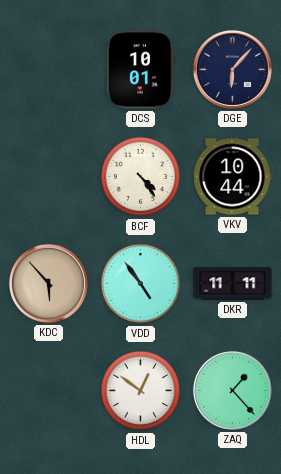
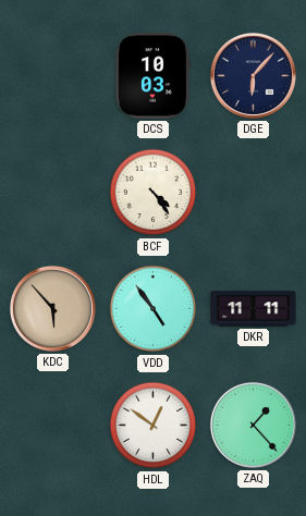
DCS: 10:01 -> 10:03
VKV: 10:44 -> none
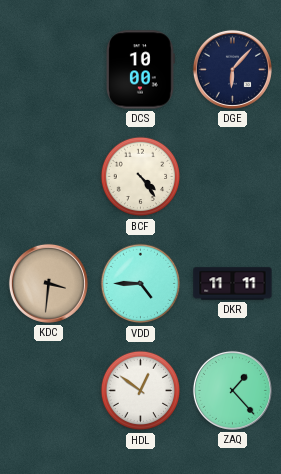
DCS: 10:03 -> 10:00
KDC: 5:53 -> 3:31
VDD: 4:54 -> 4:45
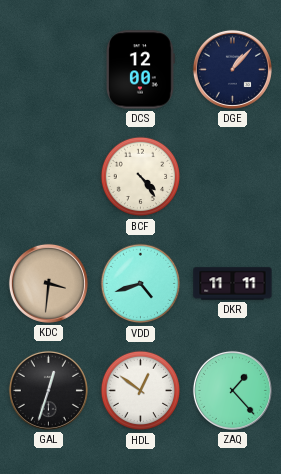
DCS: 10:00 -> 12:00
DGE: 6:07 -> 1:07
VDD: 4:45 -> 4:42
GAL: none -> 12:33
